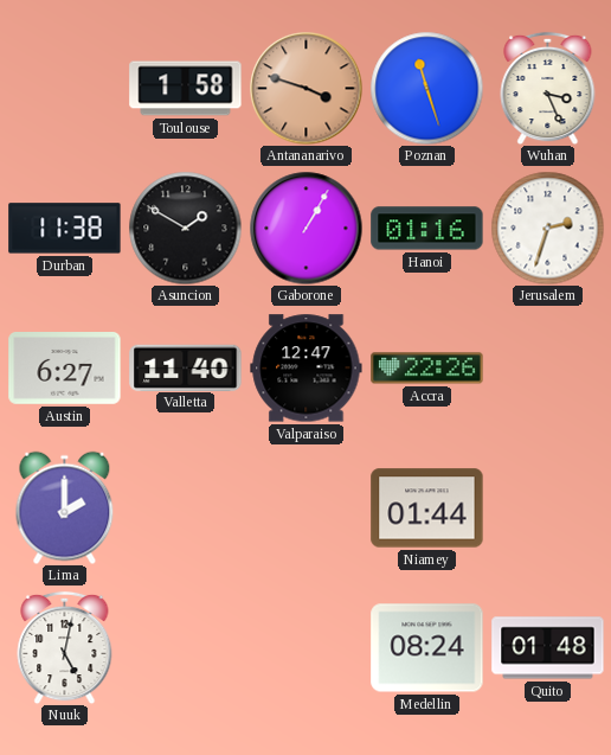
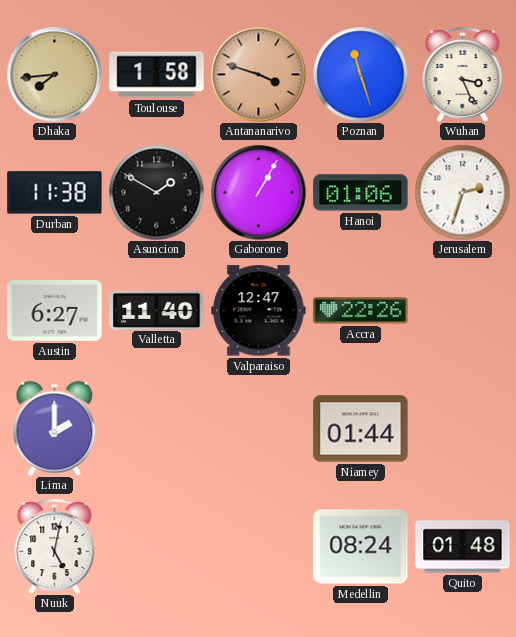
Dhaka: none -> 7:44
Hanoi: 01:16 -> 01:06
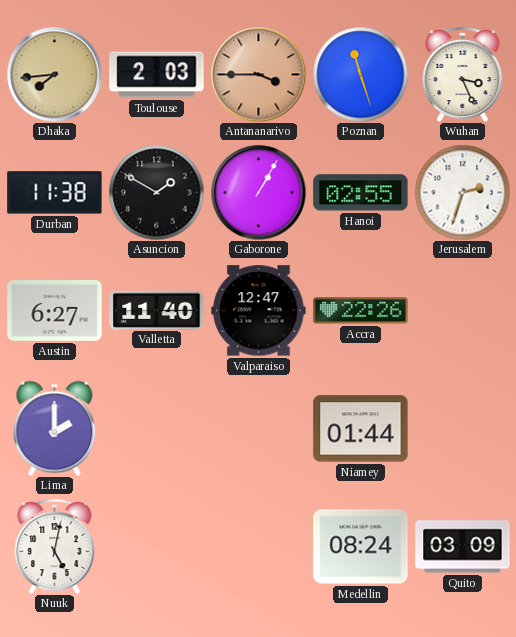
Toulouse: 1:58 -> 2:03
Antananarivo: 3:48 -> 3:45
Hanoi: 01:06 -> 02:55
Quito: 01:48 -> 03:09
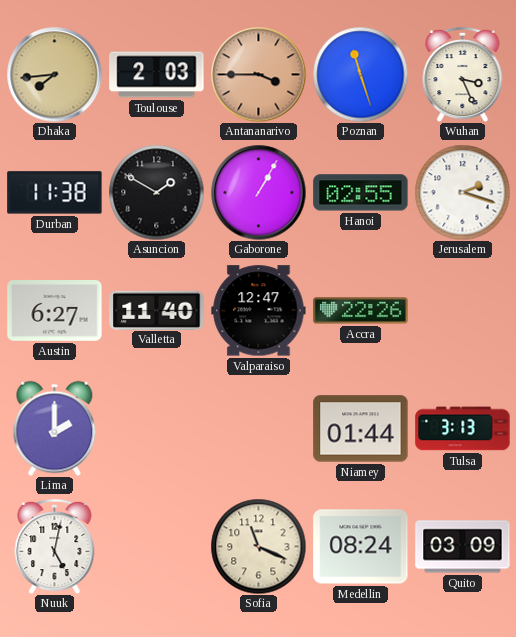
Jerusalem: 2:33 -> 2:18
Tulsa: none -> 3:13
Sofia: none -> 11:19
